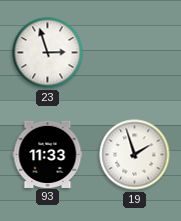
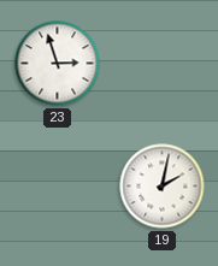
93: 11:33 -> none
19: 1:57 -> 2:02
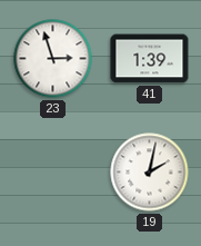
41: none -> 1:39
